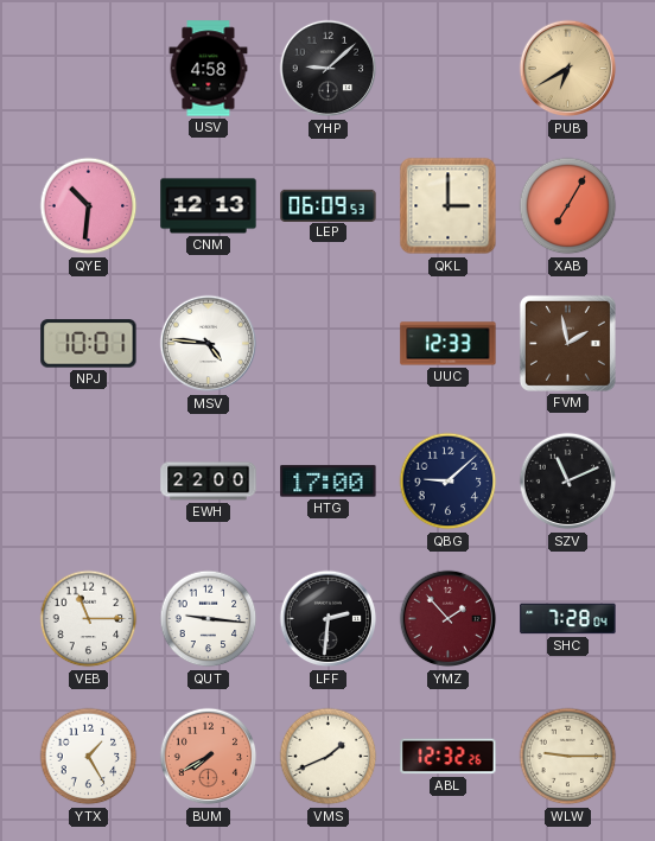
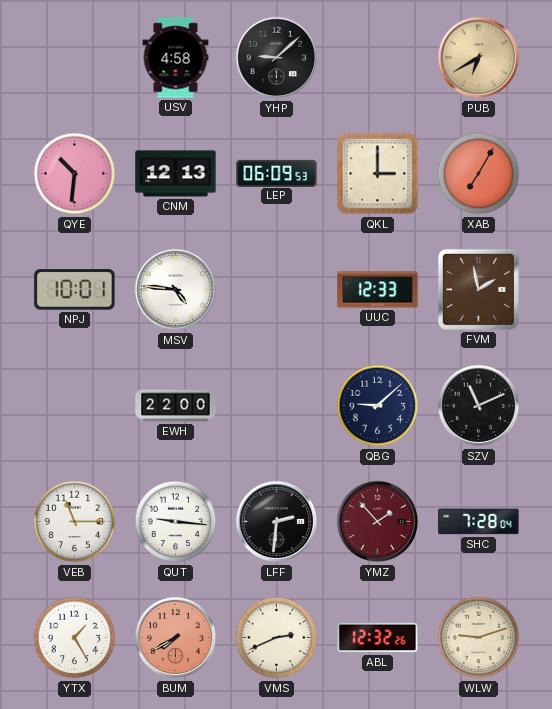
HTG: 17:00 -> none
VMS: 1:41 -> 2:41
WLW: 9:15 -> 9:12
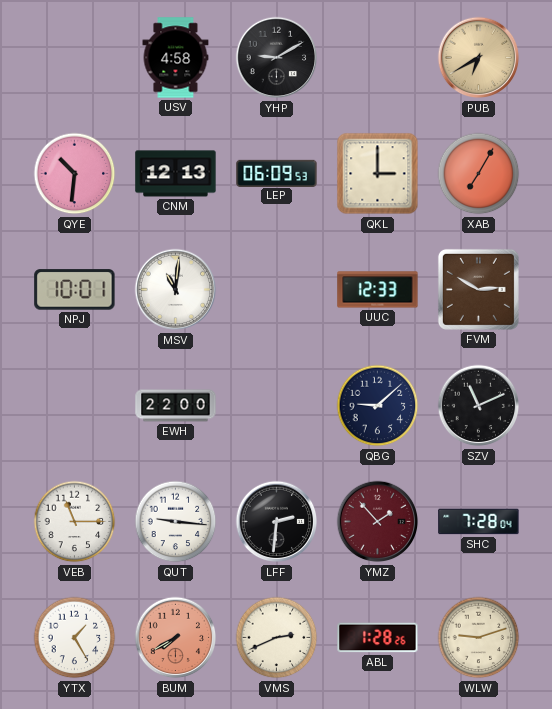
YHP: 9:08 -> 9:10
MSV: 4:46 -> 11:01
FVM: 1:58 -> 2:50
ABL: 12:32 -> 1:28
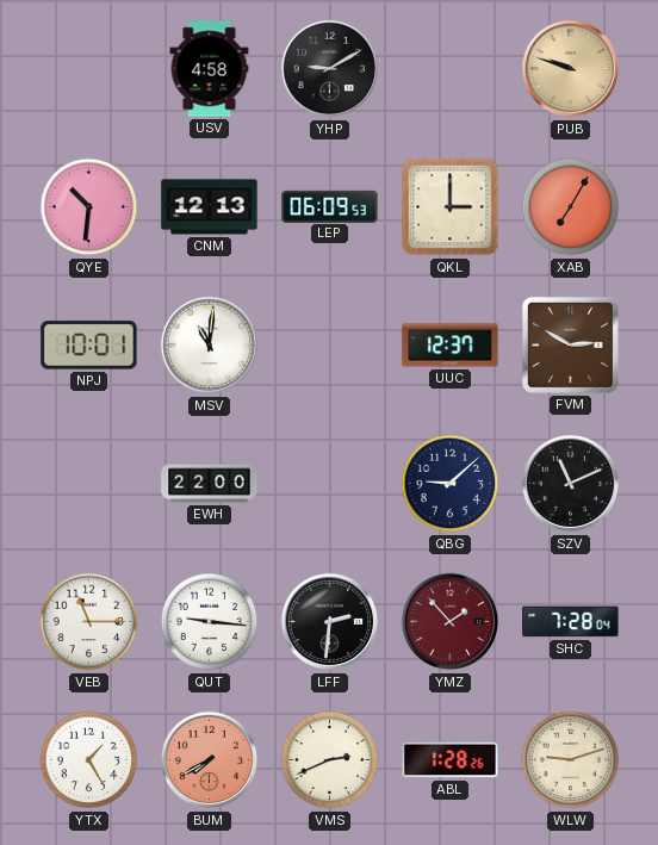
PUB: 6:40 -> 9:48
UUC: 12:33 -> 12:37
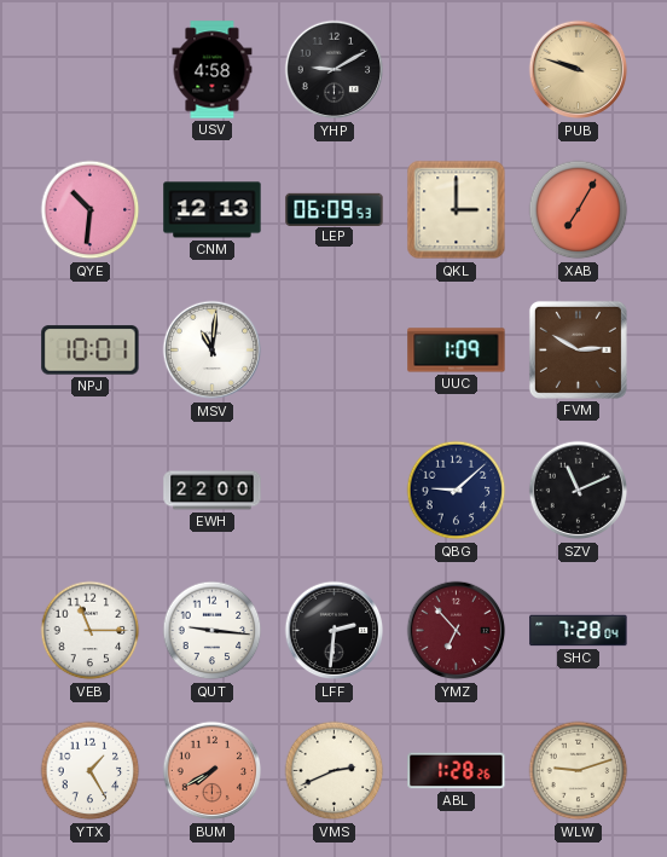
UUC: 12:37 -> 1:09
YMZ: 1:53 -> 6:53
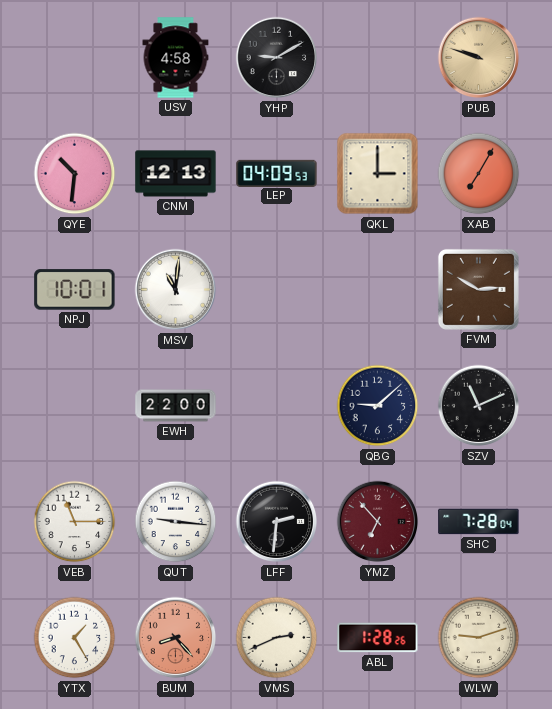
LEP: 06:09 -> 04:09
UUC: 1:09 -> none
BUM: 7:40 -> 8:23
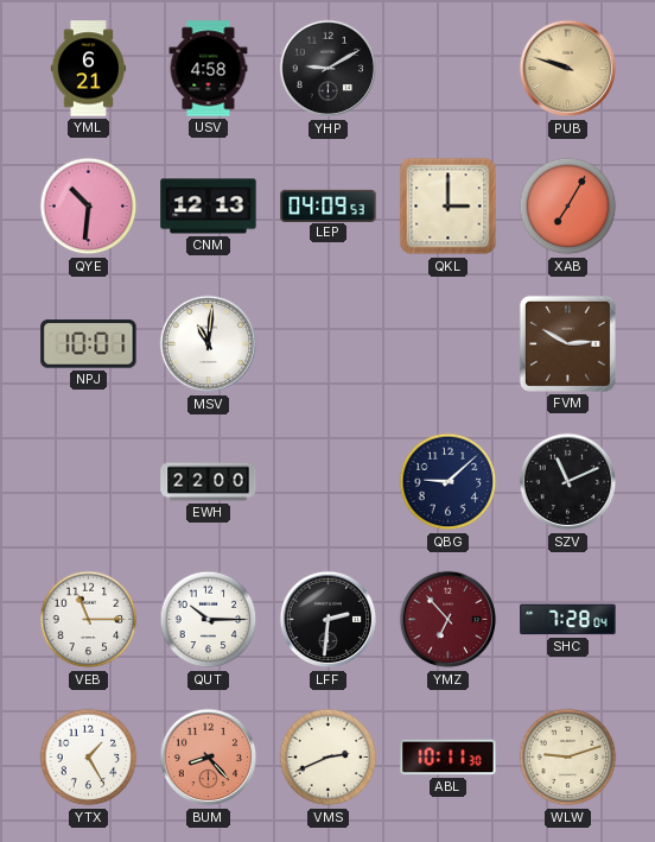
YML: none -> 6:21
QUT: 9:16 -> 10:15
ABL: 1:28 -> 10:11
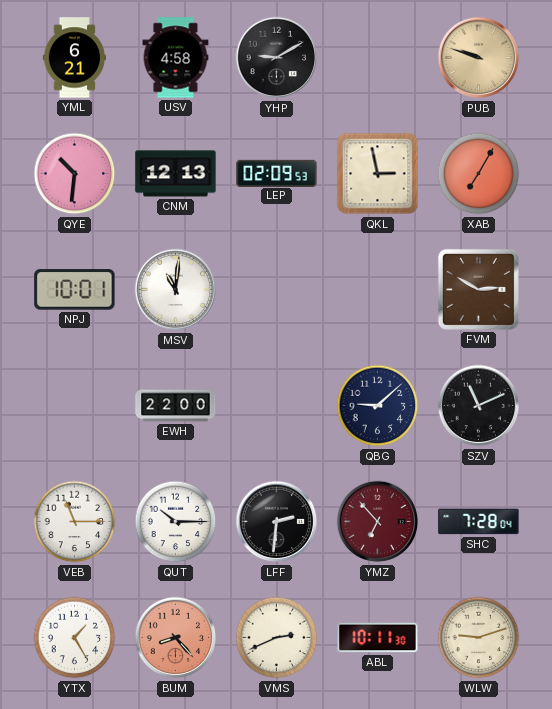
LEP: 04:09 -> 02:09
QKL: 3:00 -> 2:58
